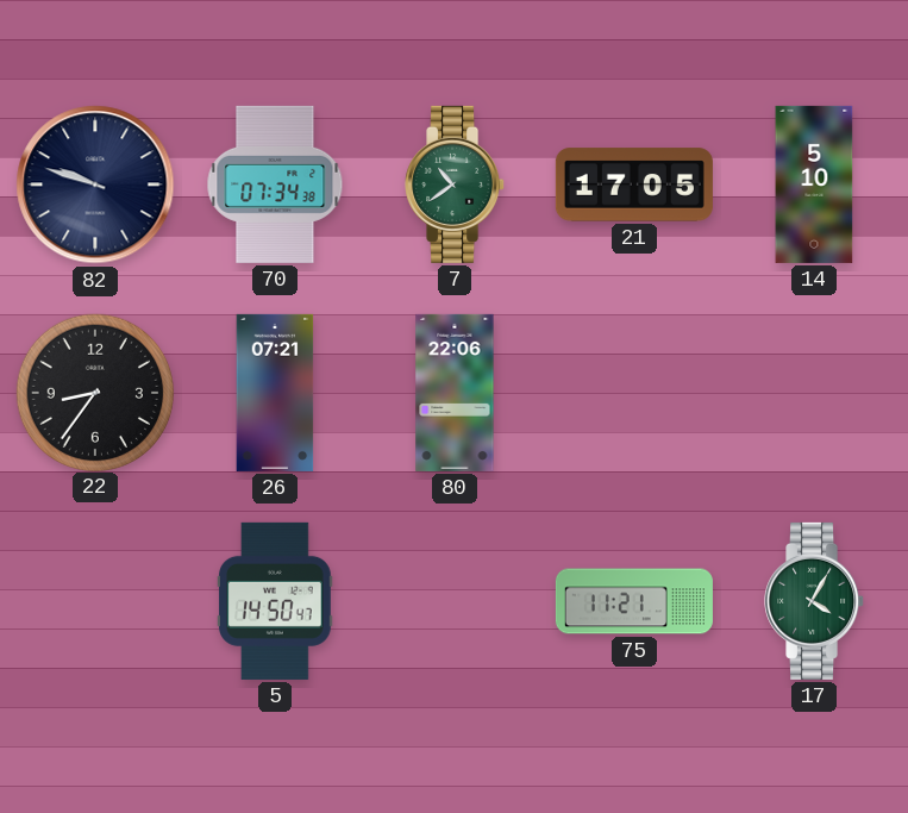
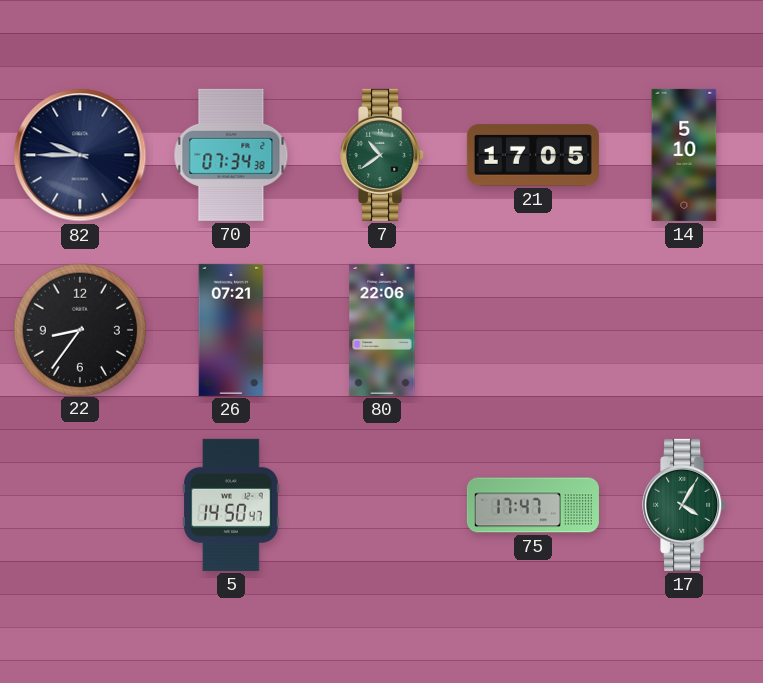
82: 9:48 -> 9:45
75: 11:21 -> 17:47
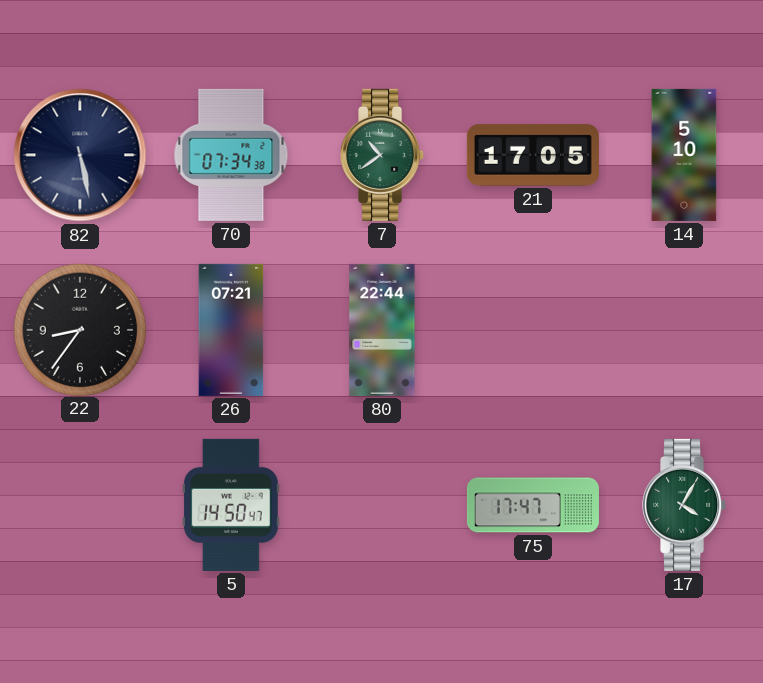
82: 9:45 -> 5:28
80: 22:06 -> 22:44
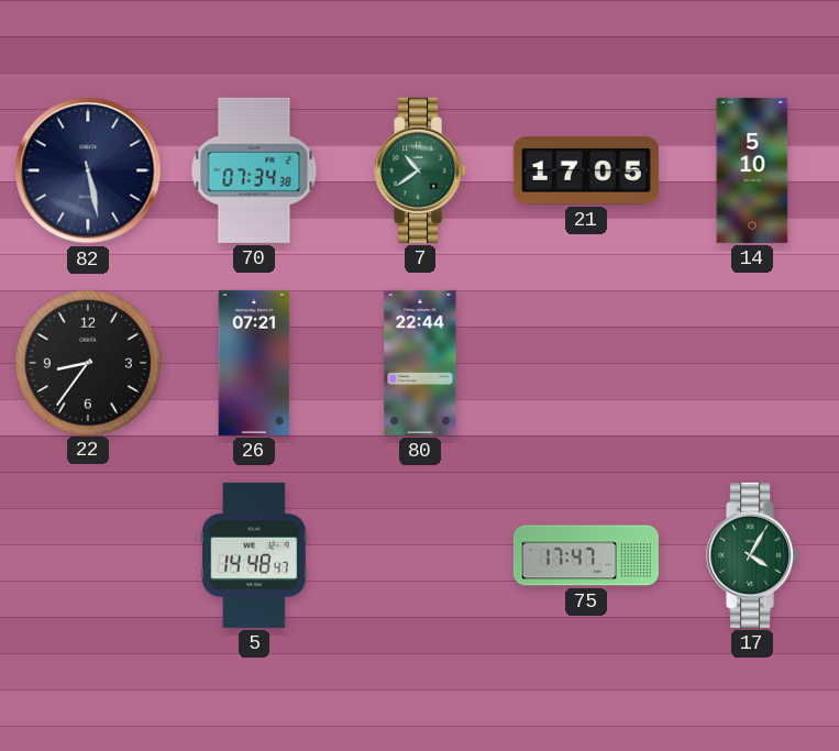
5: 14:50 -> 14:48
